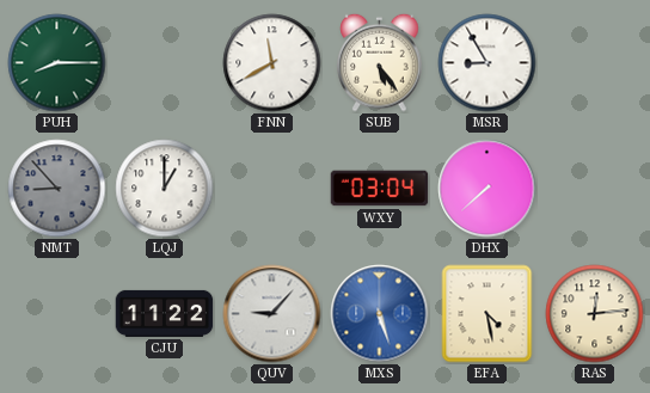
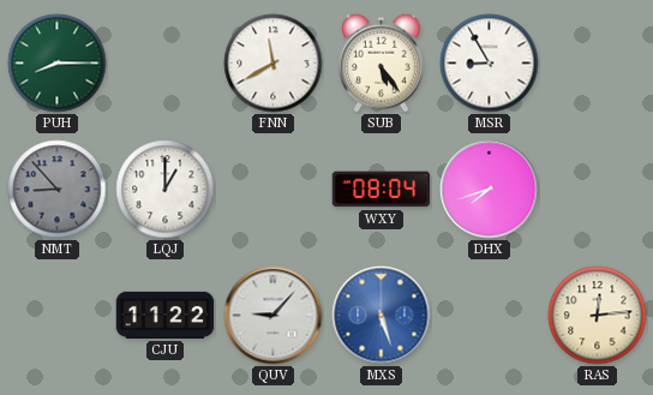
WXY: 03:04 -> 08:04
DHX: 7:38 -> 7:42
EFA: 4:28 -> none
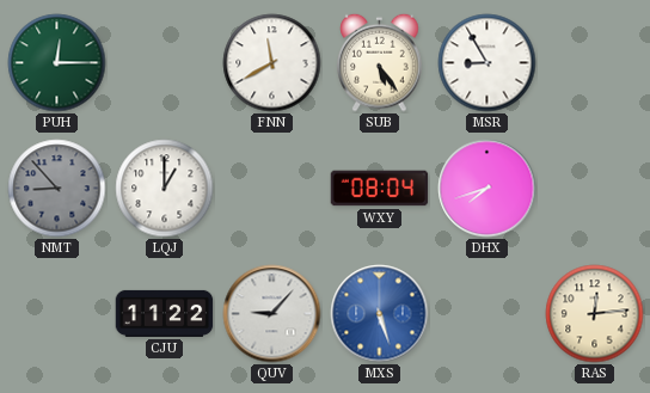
PUH: 8:15 -> 12:15
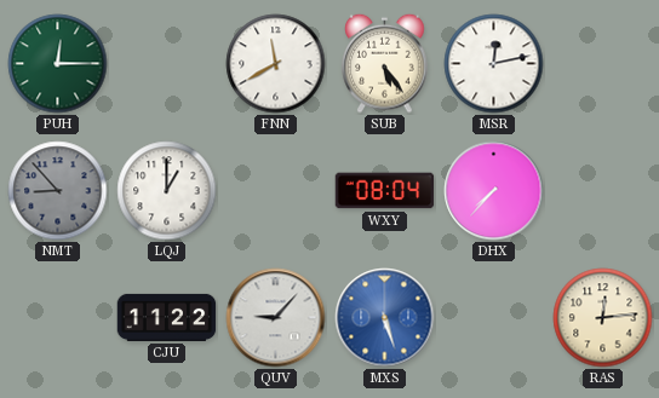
MSR: 8:55 -> 12:13
DHX: 7:42 -> 7:37
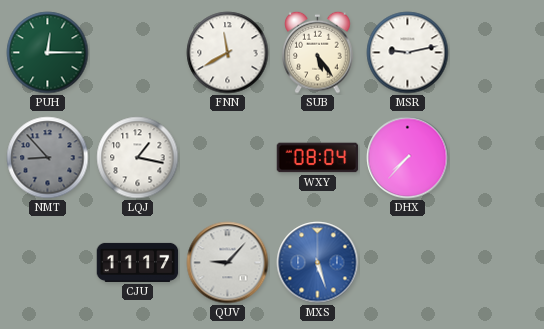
MSR: 12:13 -> 9:13
LQJ: 1:00 -> 1:17
CJU: 11:22 -> 11:17
RAS: 12:14 -> none
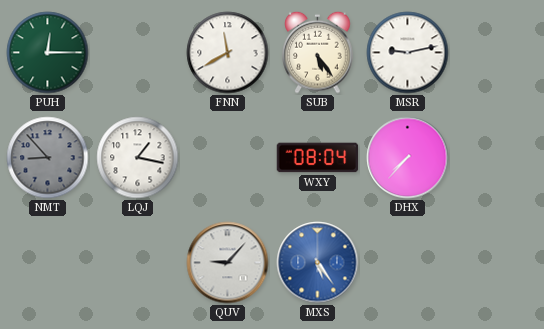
CJU: 11:17 -> none
MXS: 5:27 -> 5:24
